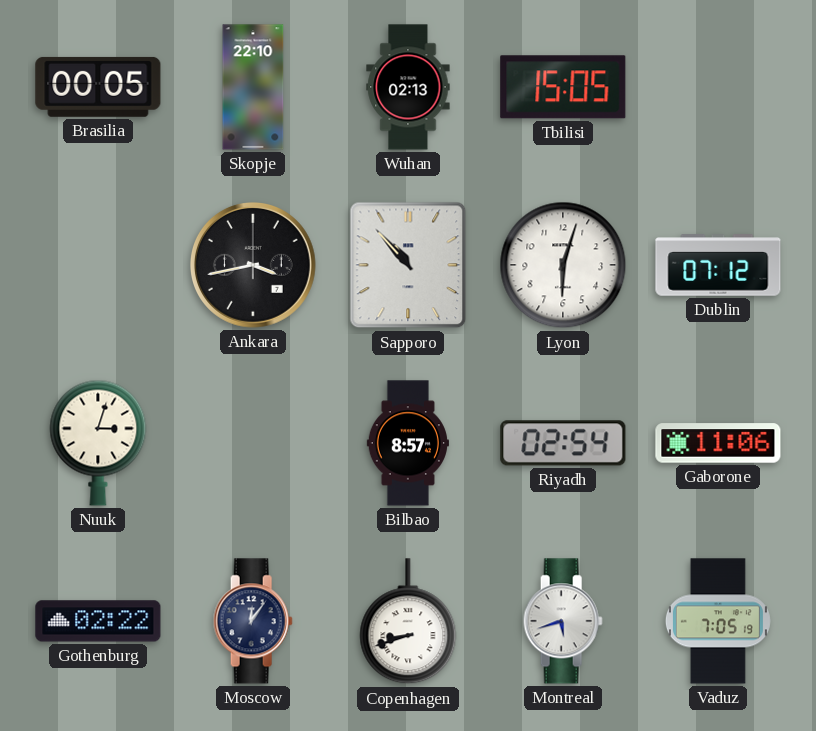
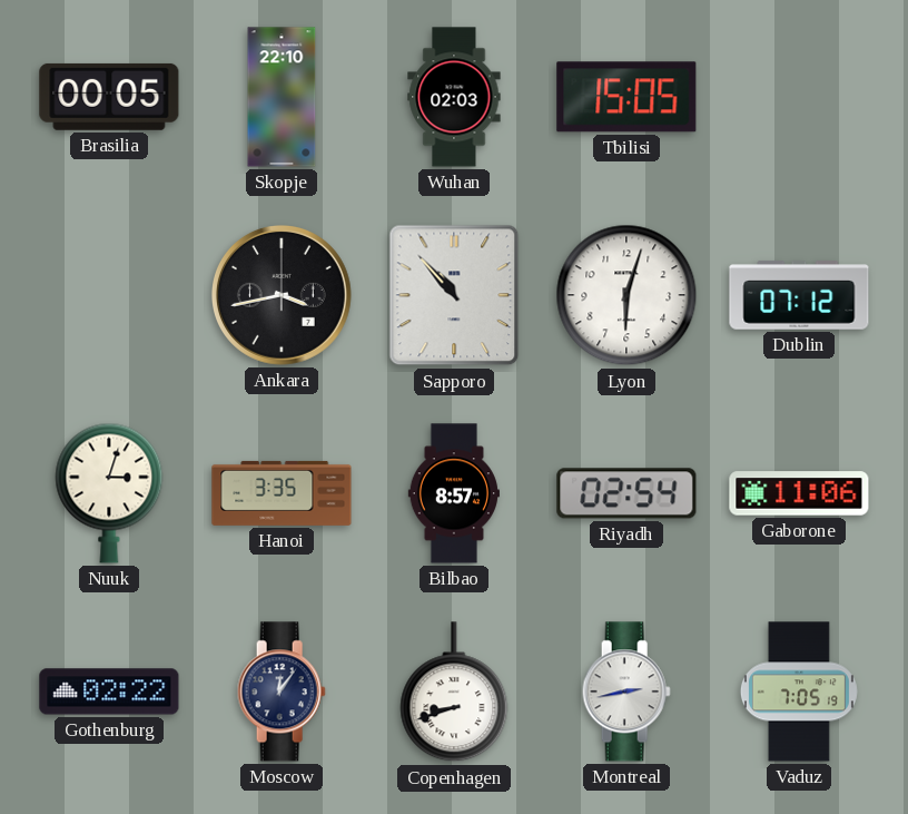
Wuhan: 02:13 -> 02:03
Hanoi: none -> 3:35
Montreal: 5:42 -> 2:43
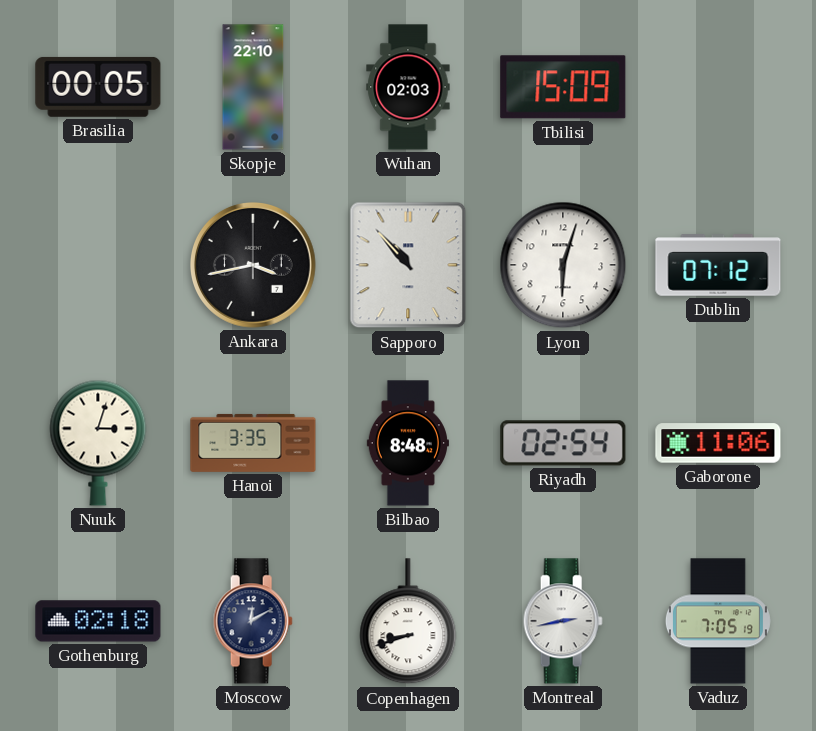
Tbilisi: 15:05 -> 15:09
Bilbao: 8:57 -> 8:48
Gothenburg: 02:22 -> 02:18
Moscow: 12:06 -> 12:10
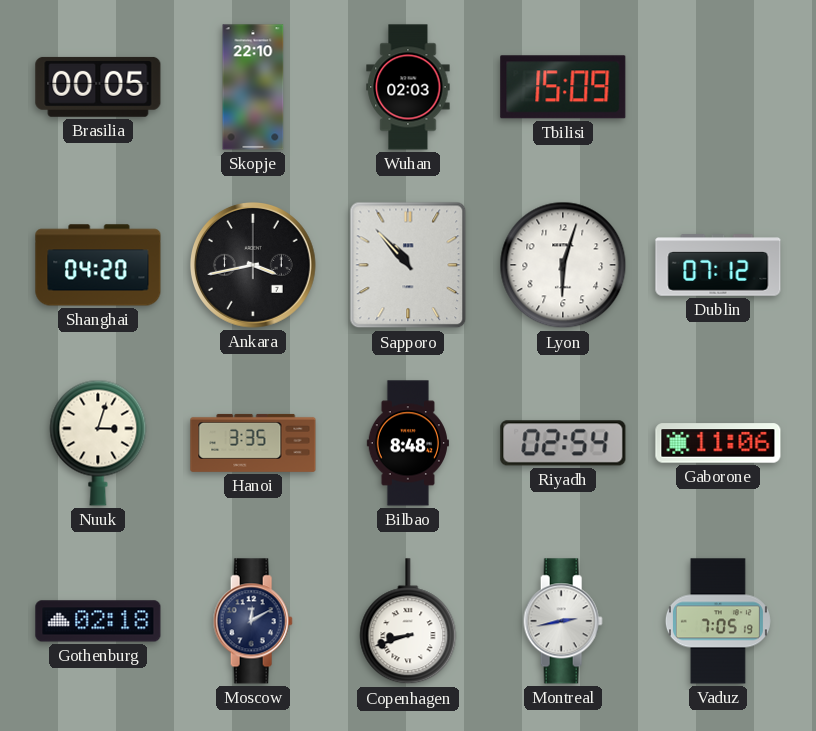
Shanghai: none -> 04:20
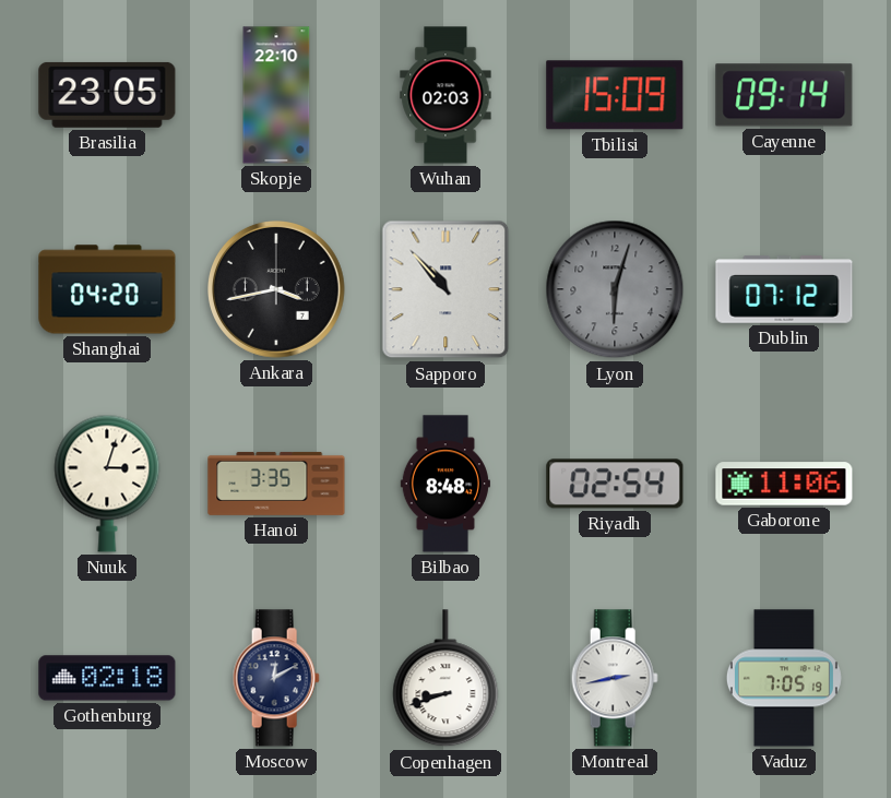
Brasilia: 00:05 -> 23:05
Cayenne: none -> 09:14
Lyon dial: white -> grey
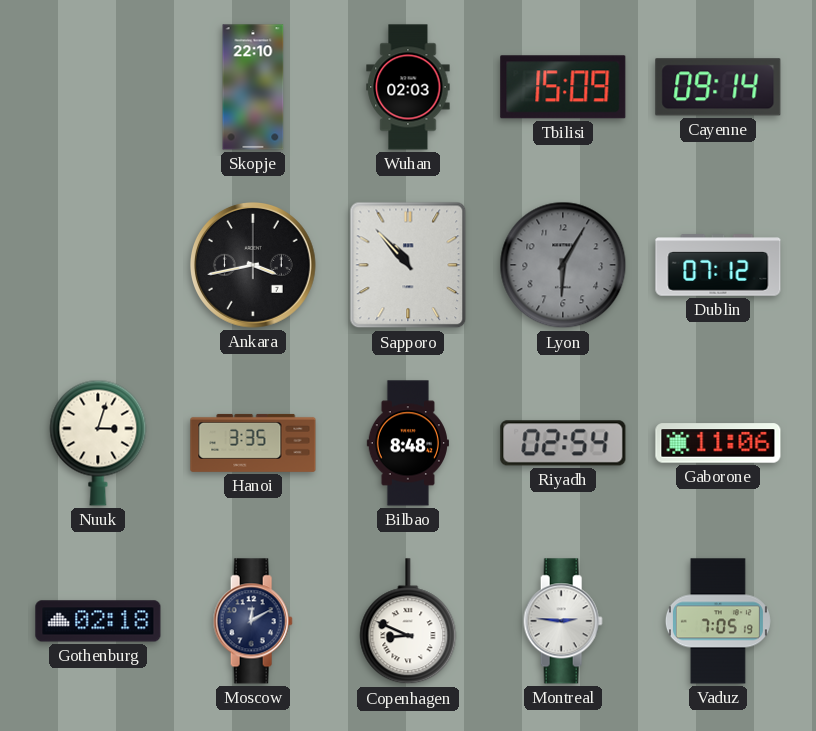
Brasilia: 23:05 -> none
Shanghai: 04:20 -> none
Lyon: 6:03 -> 6:05
Copenhagen: 8:42 -> 8:49
Montreal: 2:43 -> 2:46
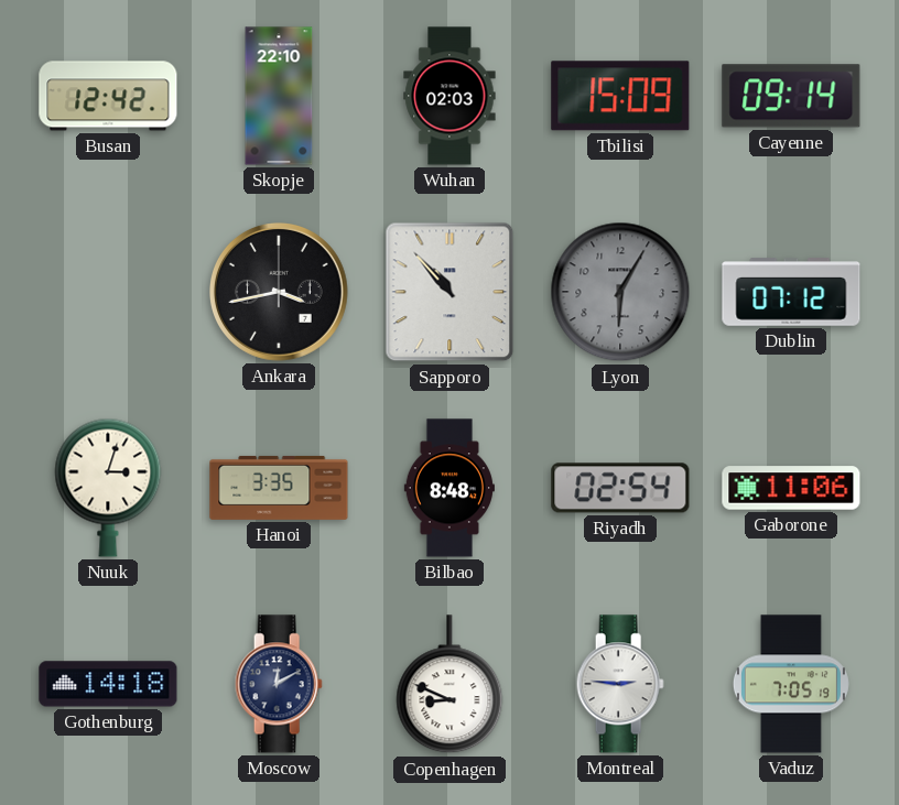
Busan: none -> 12:42
Gothenburg: 02:18 -> 14:18
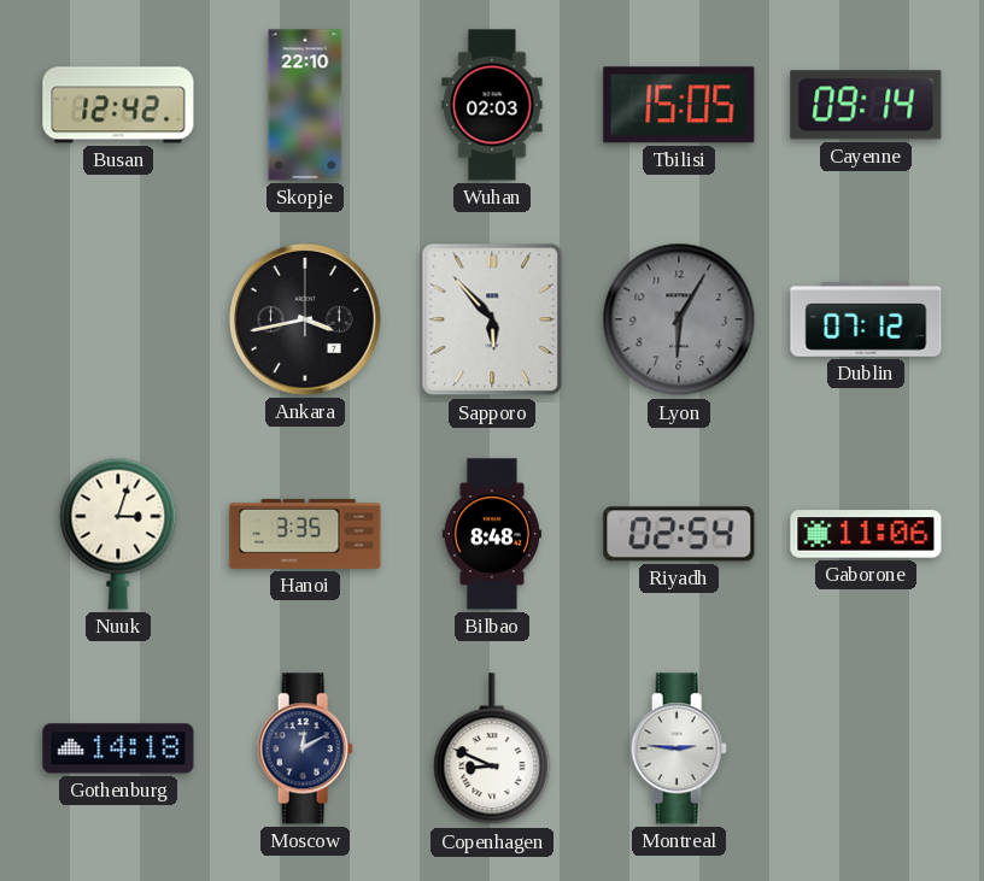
Tbilisi: 15:09 -> 15:05
Sapporo: 10:53 -> 5:53
Vaduz: 7:05 -> none
